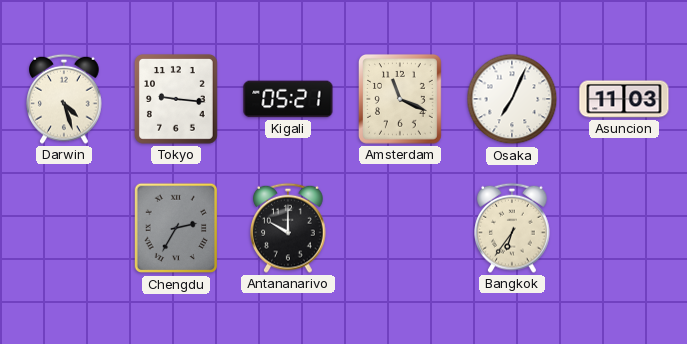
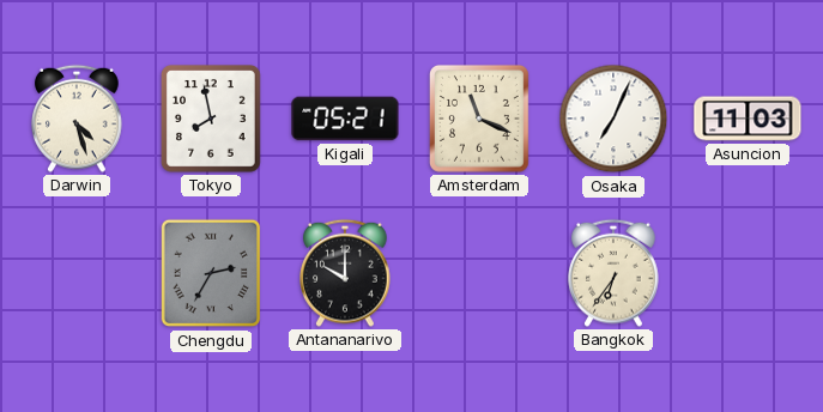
Tokyo: 9:16 -> 7:58
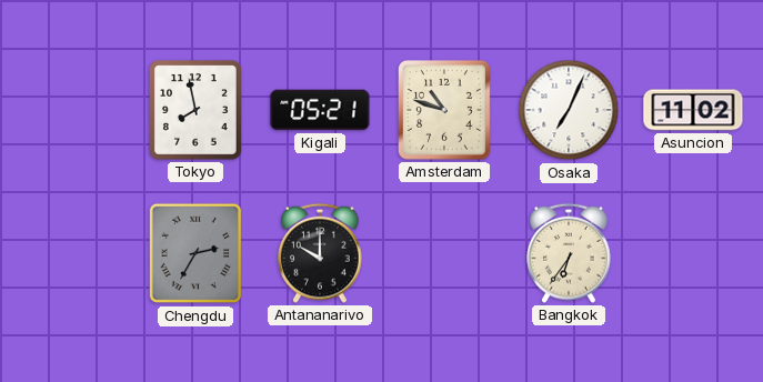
Darwin: 4:27 -> none
Amsterdam: 11:19 -> 10:48
Asuncion: 11:03 -> 11:02
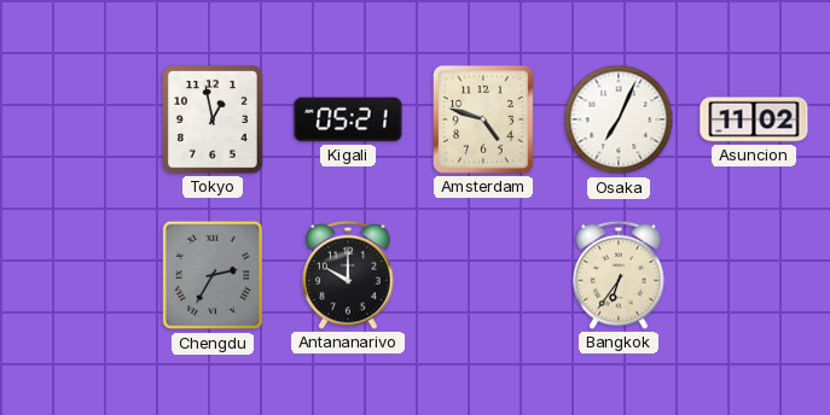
Tokyo: 7:58 -> 12:58
Amsterdam: 10:48 -> 4:48
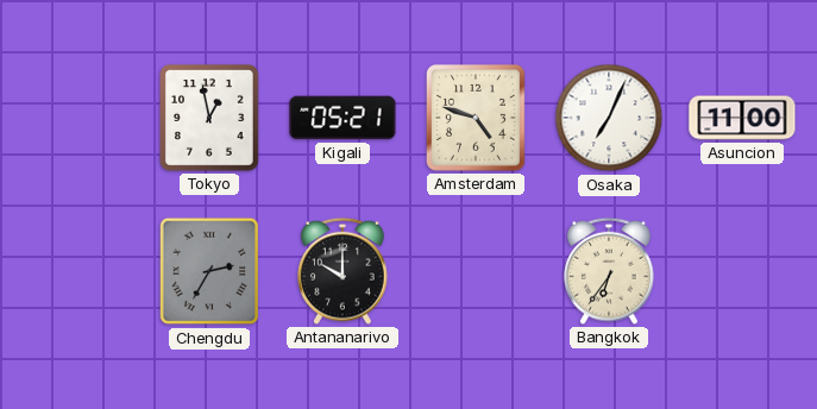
Asuncion: 11:02 -> 11:00
